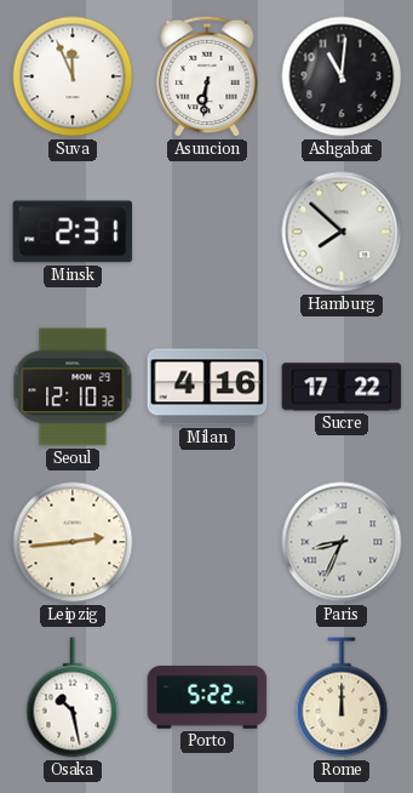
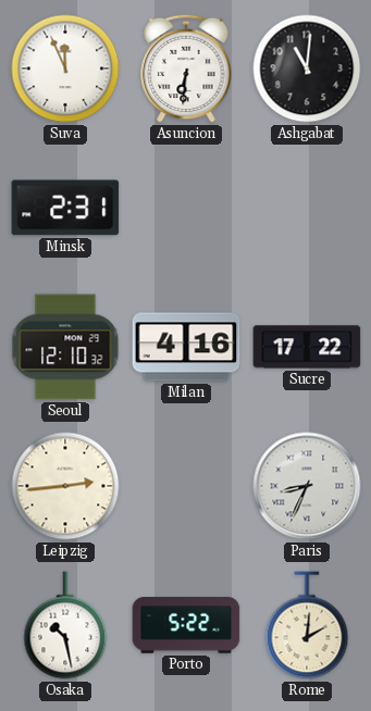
Hamburg: 7:52 -> none
Rome: 12:00 -> 2:01
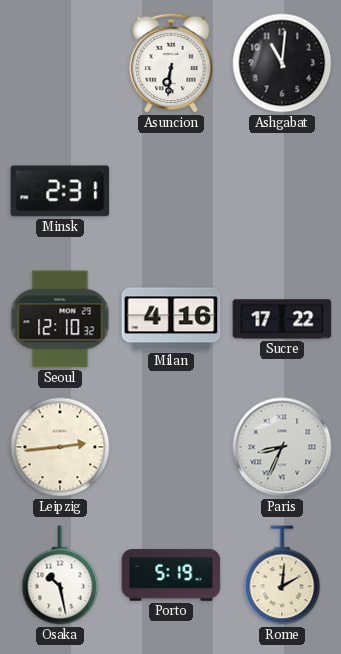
Suva: 11:56 -> none
Porto: 5:22 -> 5:19
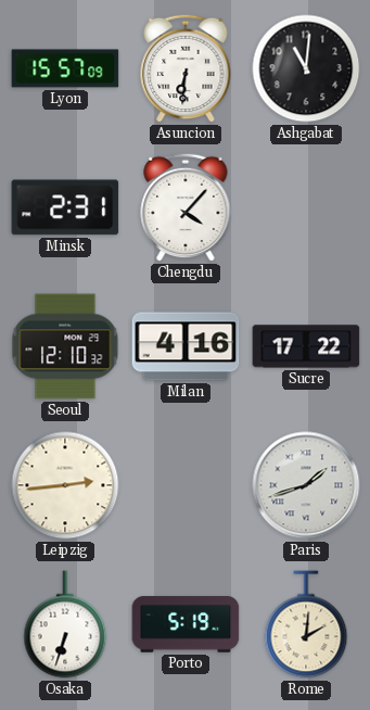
Lyon: none -> 15:57
Chengdu: none -> 4:07
Paris: 8:34 -> 1:42
Osaka: 10:28 -> 6:33
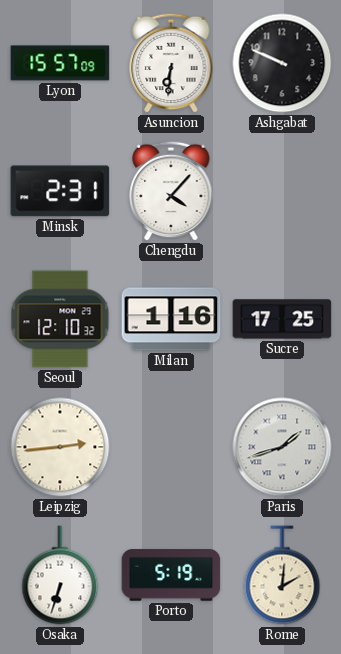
Ashgabat: 11:01 -> 9:49
Milan: 4:16 -> 1:16
Sucre: 17:22 -> 17:25
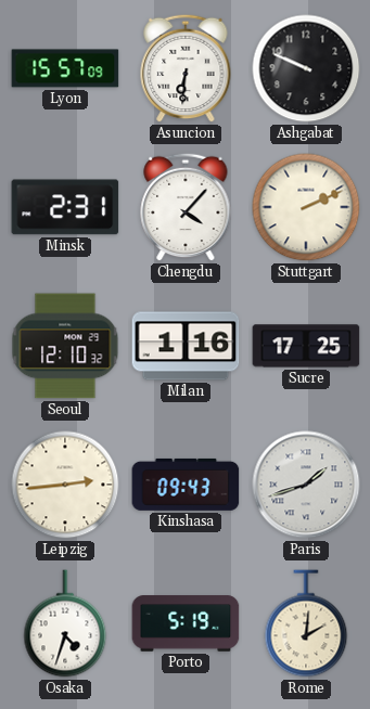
Stuttgart: none -> 2:11
Kinshasa: none -> 09:43
Osaka: 6:33 -> 4:33
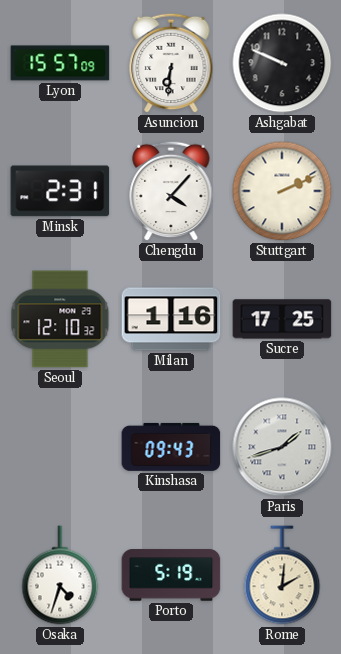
Leipzig: 2:44 -> none
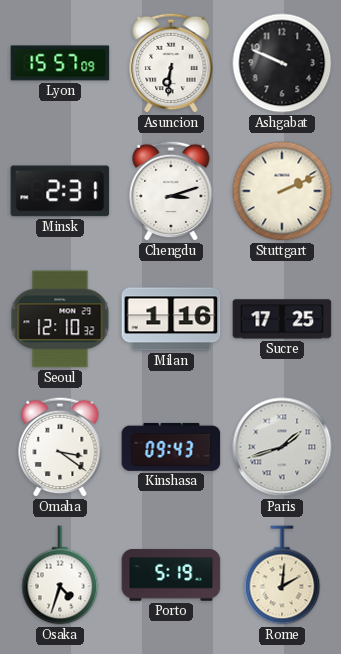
Chengdu: 4:07 -> 3:12
Omaha: none -> 3:21
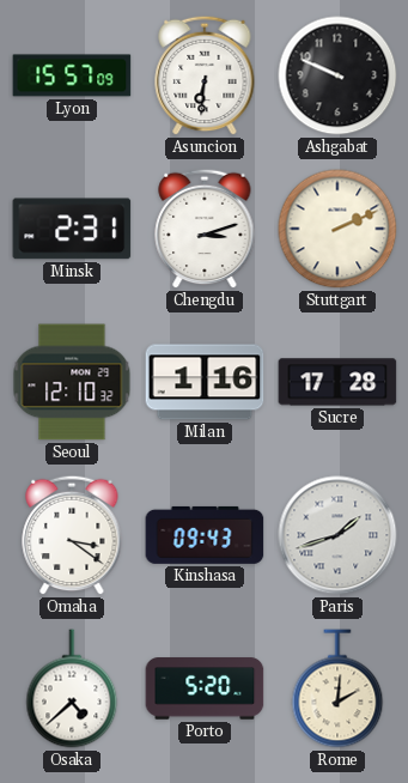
Sucre: 17:25 -> 17:28
Osaka: 4:33 -> 4:38
Porto: 5:19 -> 5:20
